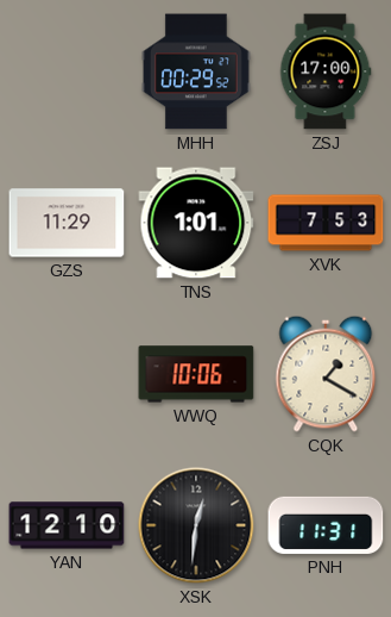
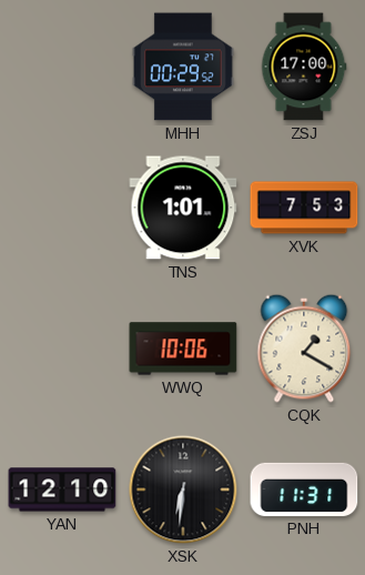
GZS: 11:29 -> none
XSK: 12:31 -> 6:31
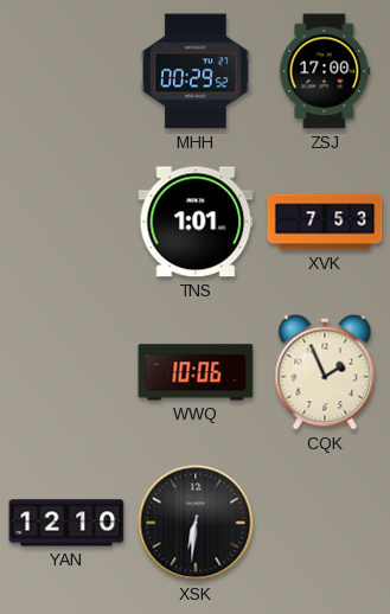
CQK: 1:20 -> 1:56
PNH: 11:31 -> none
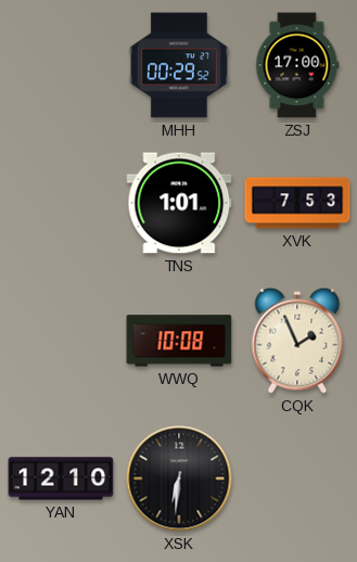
WWQ: 10:06 -> 10:08
